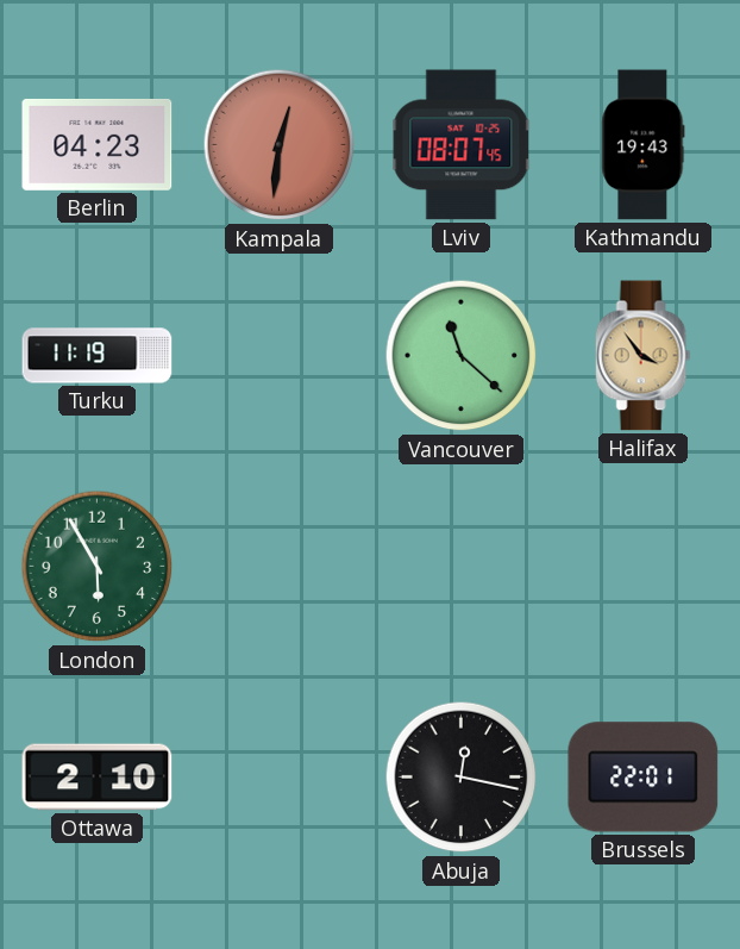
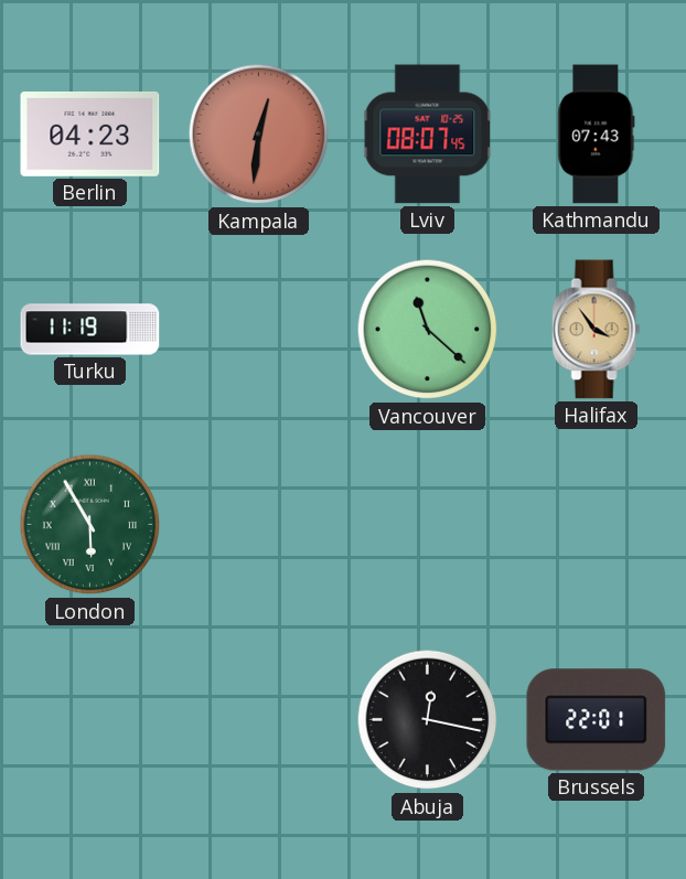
Kathmandu: 19:43 -> 07:43
London numerals: Arabic -> Roman
Ottawa: 2:10 -> none
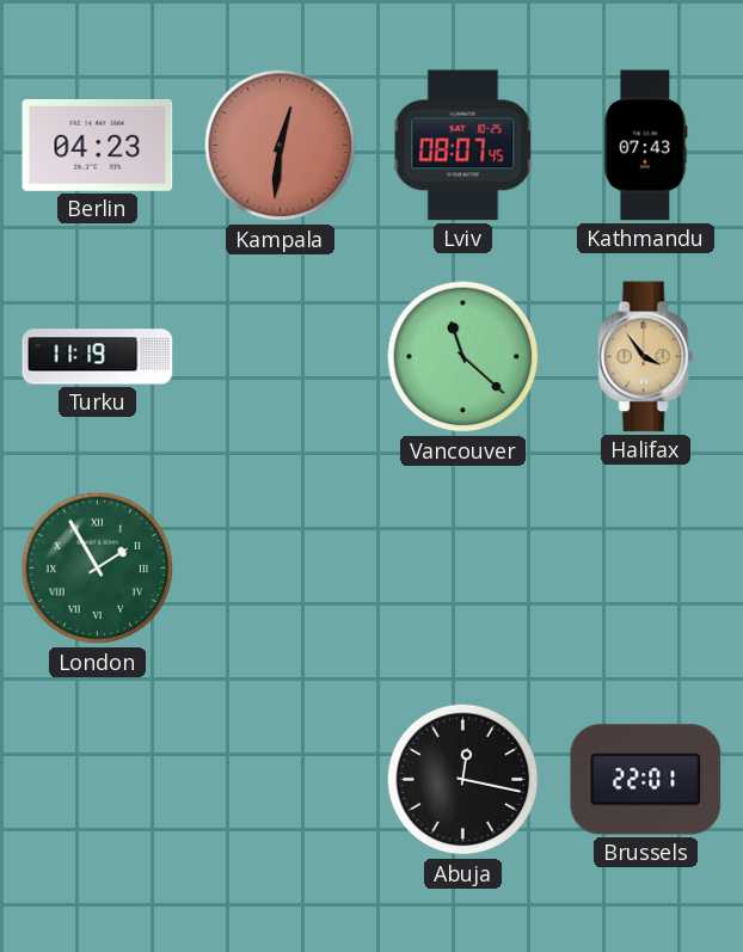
London: 5:55 -> 1:55
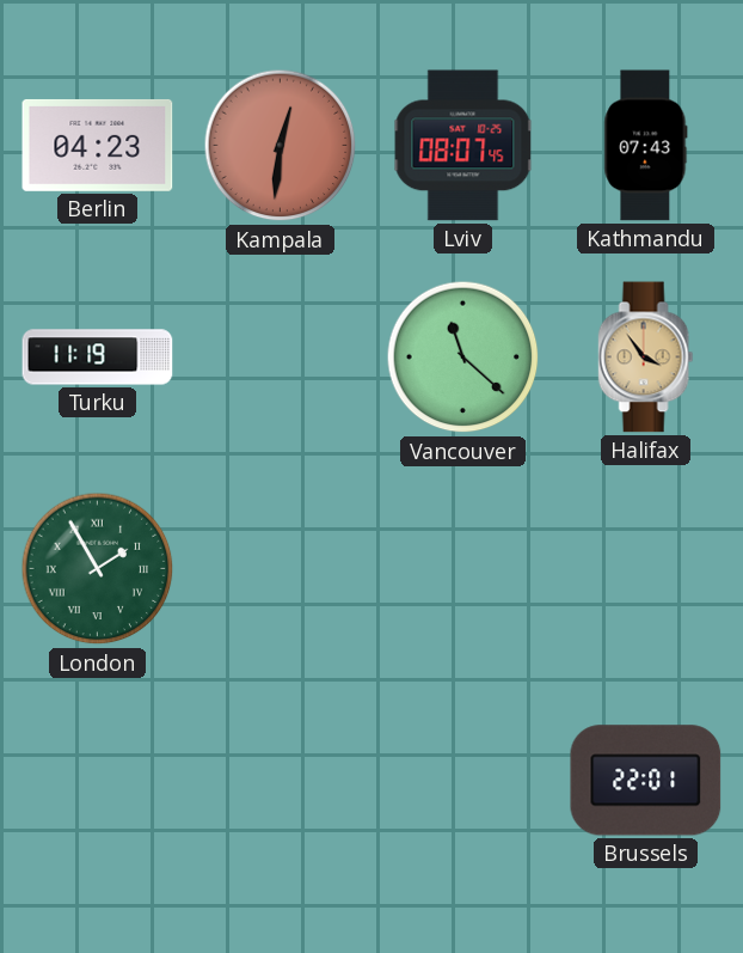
Abuja: 12:17 -> none
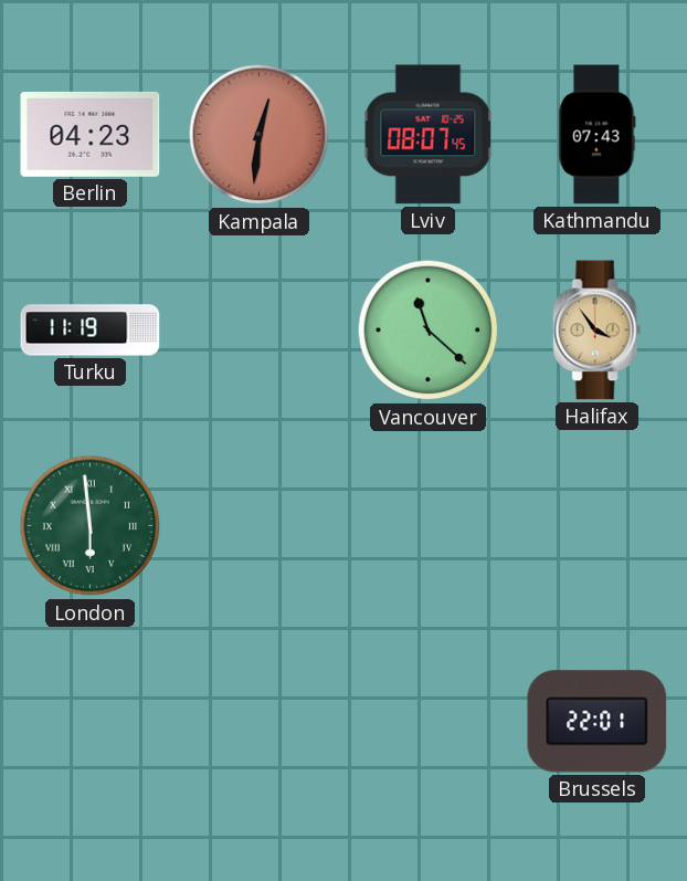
London: 1:55 -> 5:59
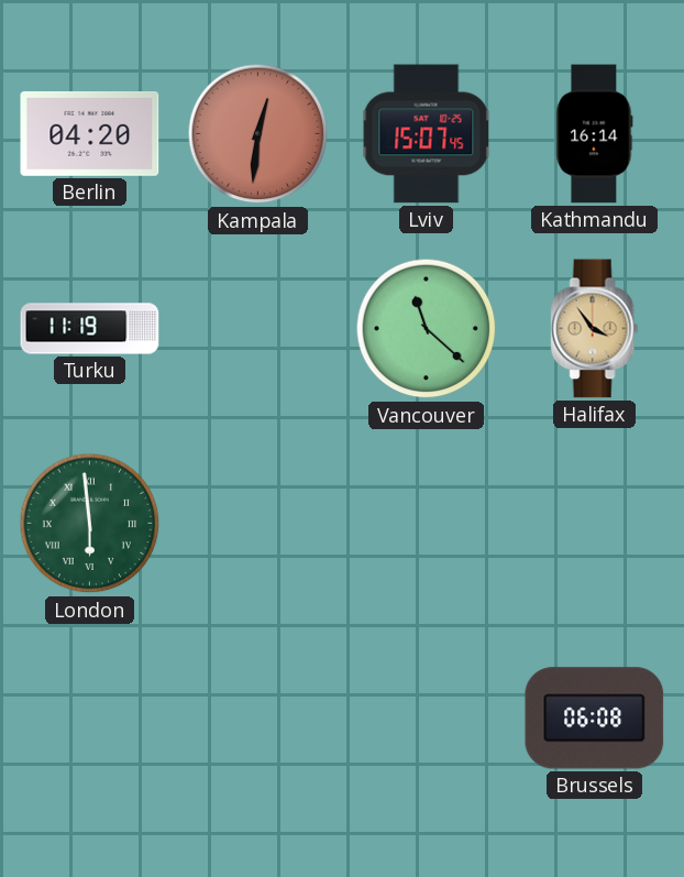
Berlin: 04:23 -> 04:20
Lviv: 08:07 -> 15:07
Kathmandu: 07:43 -> 16:14
Brussels: 22:01 -> 06:08
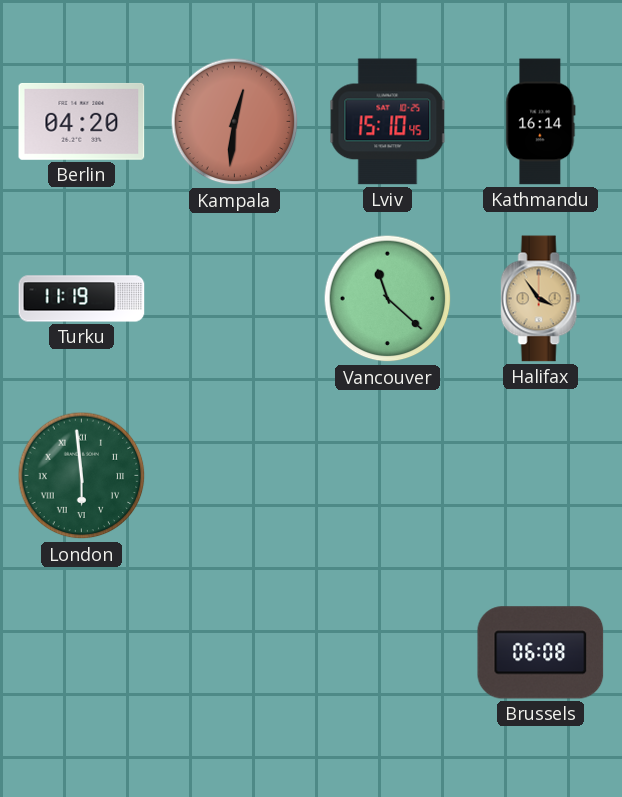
Lviv: 15:07 -> 15:10
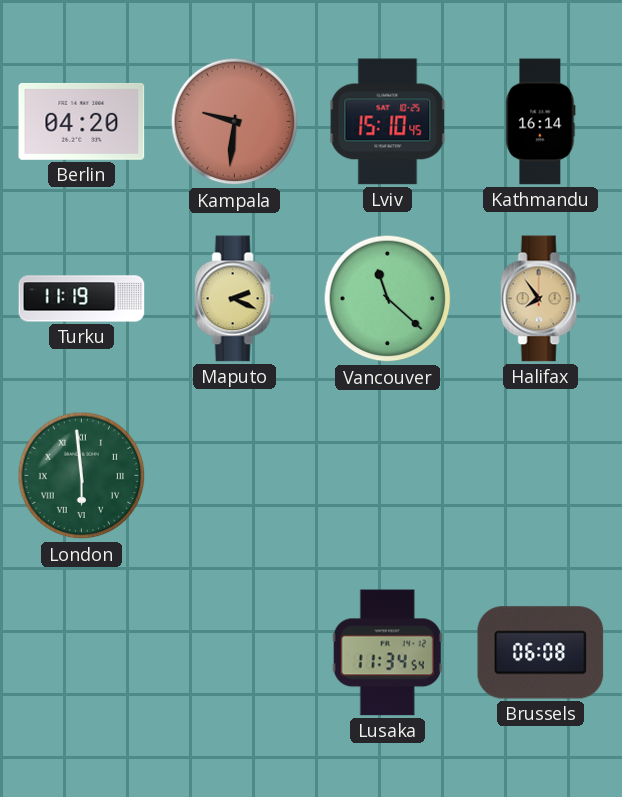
Kampala: 12:31 -> 9:31
Maputo: none -> 2:19
Halifax: 3:54 -> 7:54
Lusaka: none -> 11:34
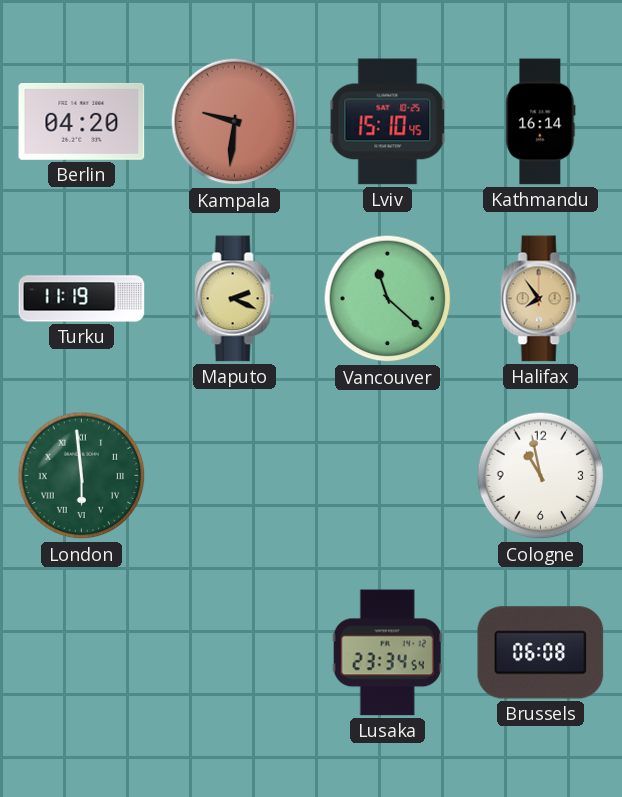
Cologne: none -> 10:58
Lusaka: 11:34 -> 23:34
